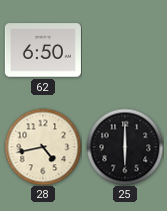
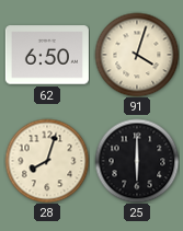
91: none -> 4:03
28: 4:43 -> 8:03
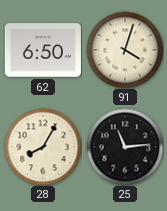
28: 8:03 -> 8:05
25: 6:00 -> 11:14
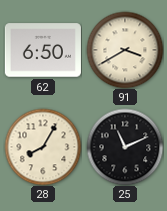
91: 4:03 -> 3:40
25: 11:14 -> 11:11
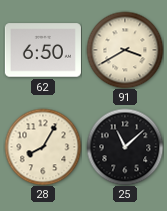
25: 11:11 -> 11:08
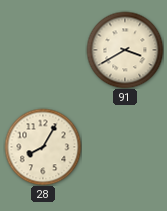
62: 6:50 -> none
25: 11:08 -> none
